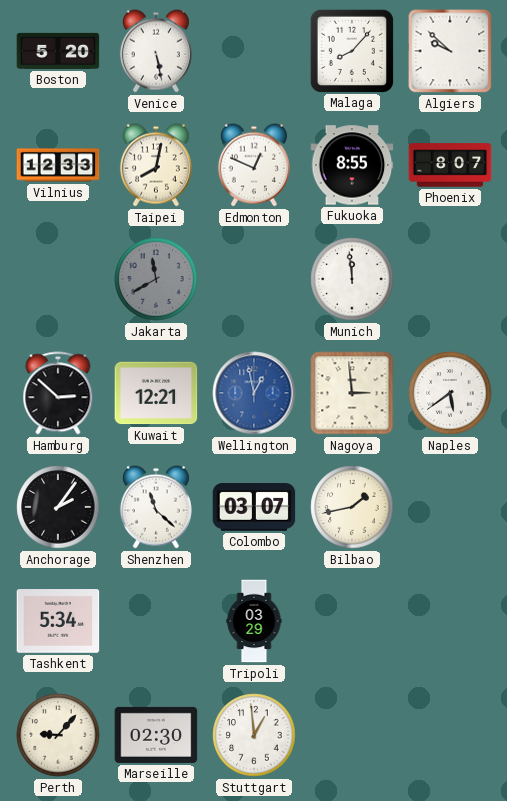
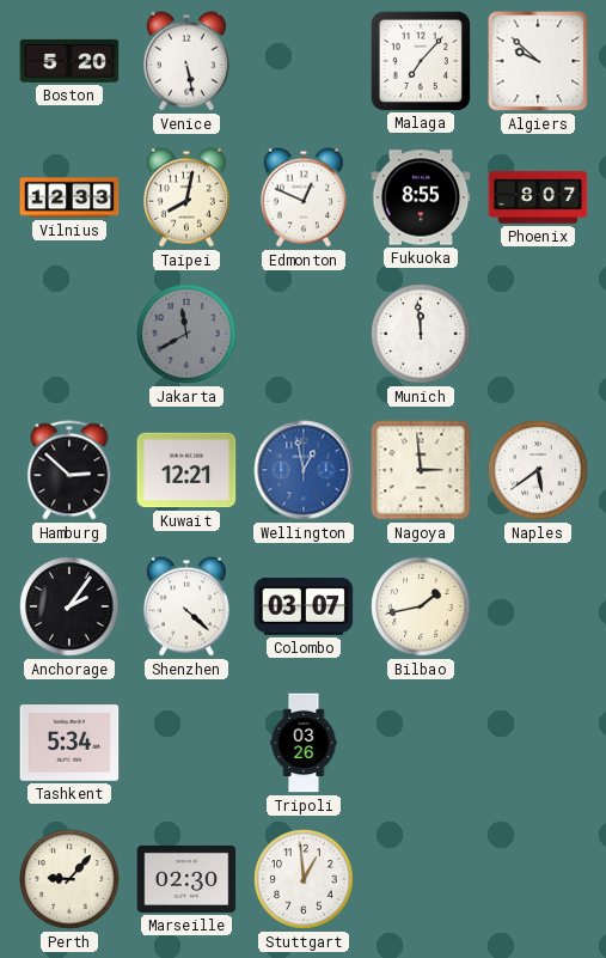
Malaga: 8:07 -> 7:07
Shenzhen: 11:22 -> 4:22
Tripoli: 03:29 -> 03:26
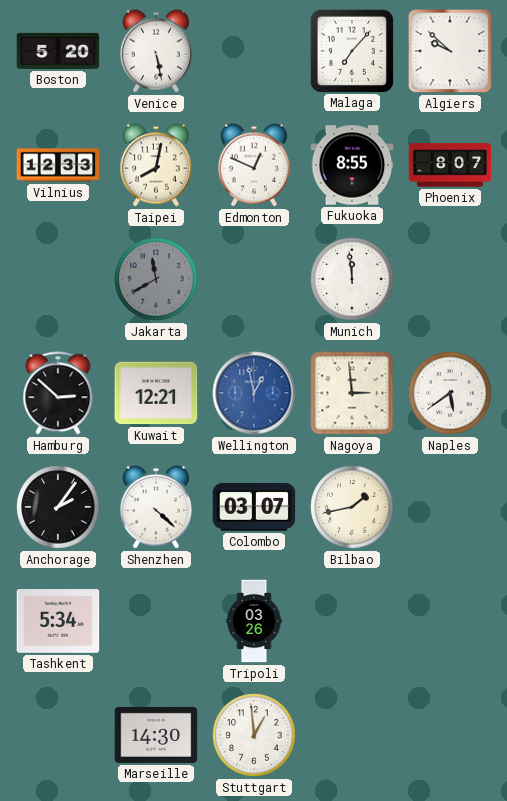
Perth: 9:07 -> none
Marseille: 02:30 -> 14:30
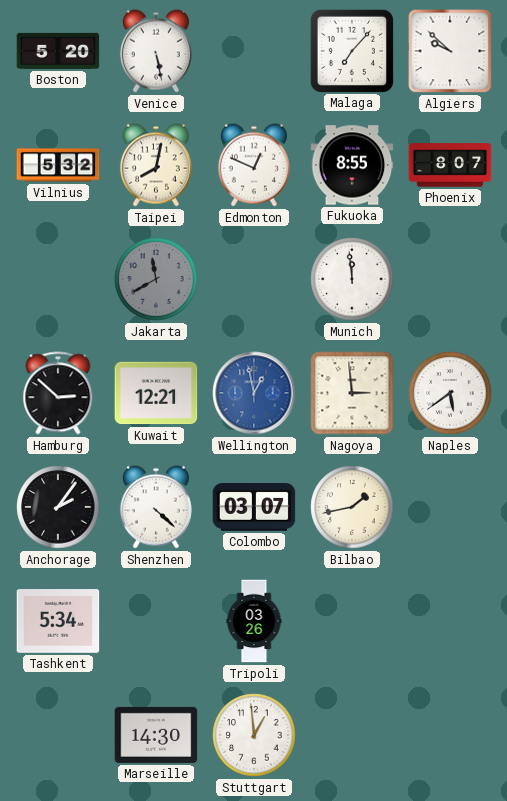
Vilnius: 12:33 -> 5:32
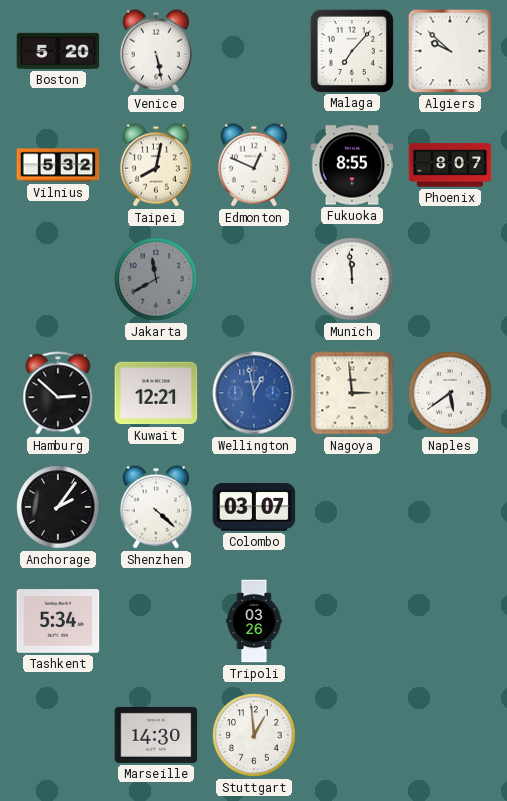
Bilbao: 1:43 -> none
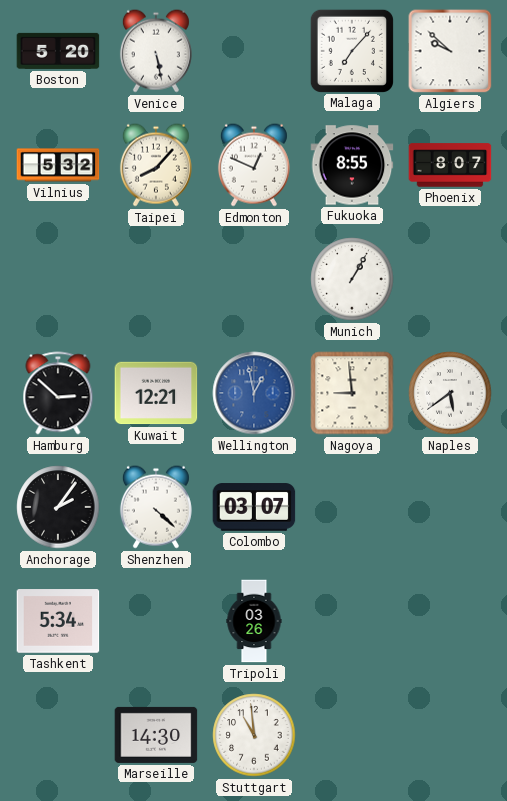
Taipei: 8:02 -> 8:07
Jakarta: 11:40 -> none
Munich: 11:59 -> 1:05
Nagoya: 2:59 -> 8:59
Stuttgart: 12:59 -> 10:59
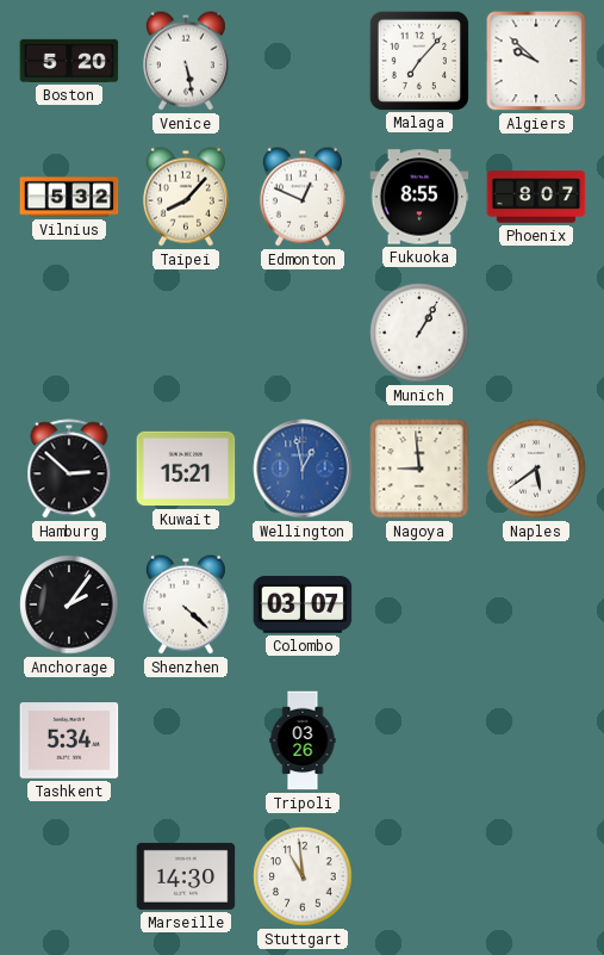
Kuwait: 12:21 -> 15:21
